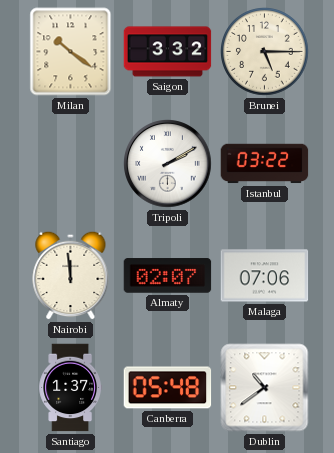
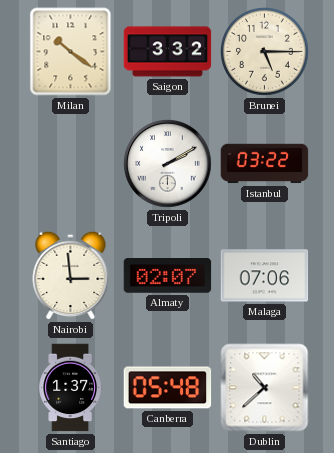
Nairobi: 11:59 -> 2:59
Dublin: 10:39 -> 10:38
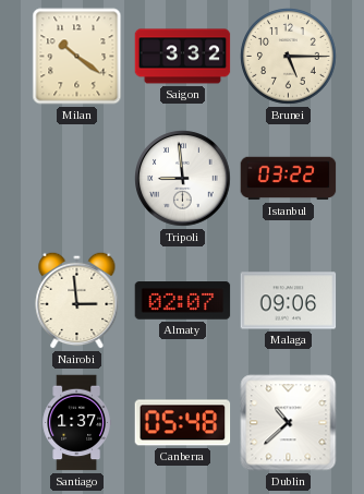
Tripoli: 2:10 -> 8:59
Malaga: 07:06 -> 09:06
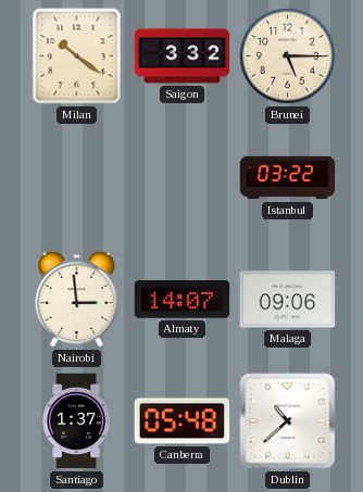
Tripoli: 8:59 -> none
Almaty: 02:07 -> 14:07
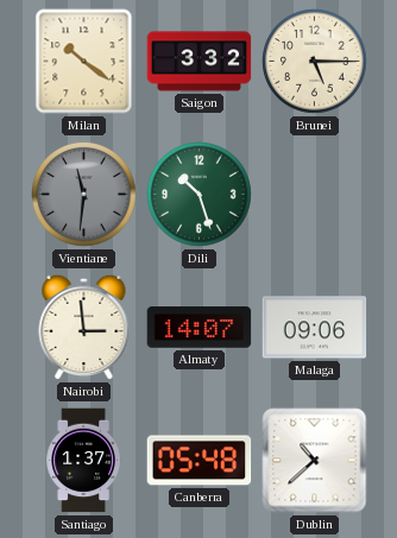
Vientiane: none -> 11:31
Dili: none -> 10:27
Istanbul: 03:22 -> none
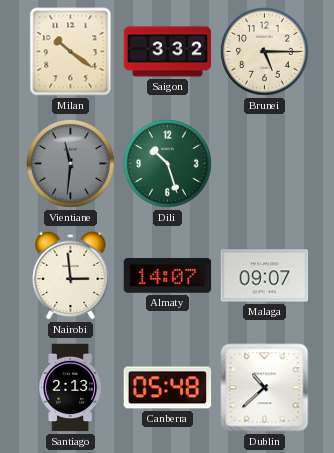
Malaga: 09:06 -> 09:07
Santiago: 1:37 -> 2:13
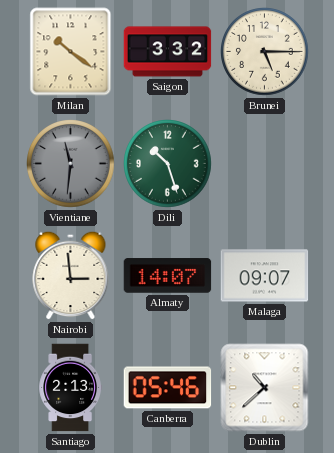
Canberra: 05:48 -> 05:46
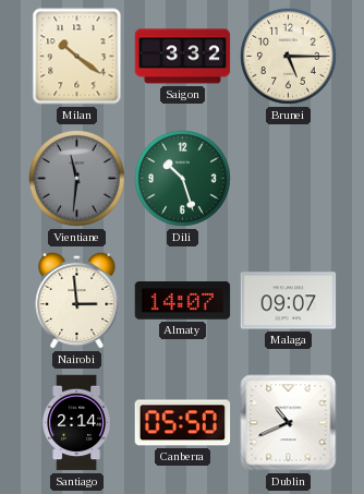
Santiago: 2:13 -> 2:14
Canberra: 05:46 -> 05:50
Dublin: 10:38 -> 10:41
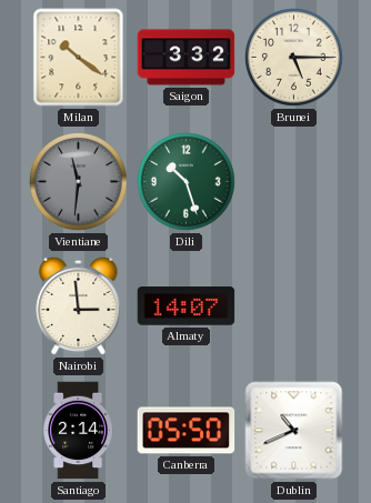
Malaga: 09:07 -> none
